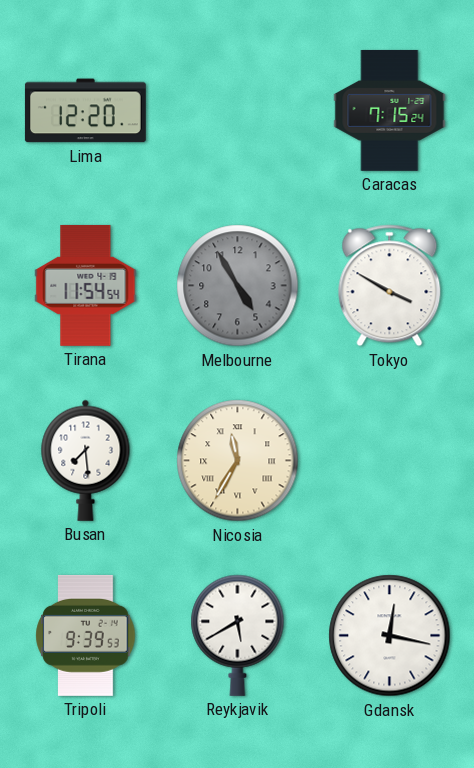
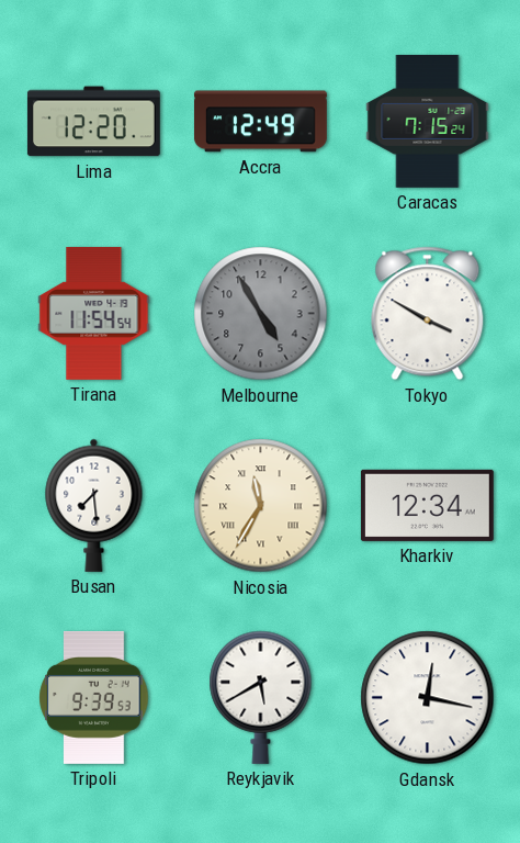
Accra: none -> 12:49
Kharkiv: none -> 12:34
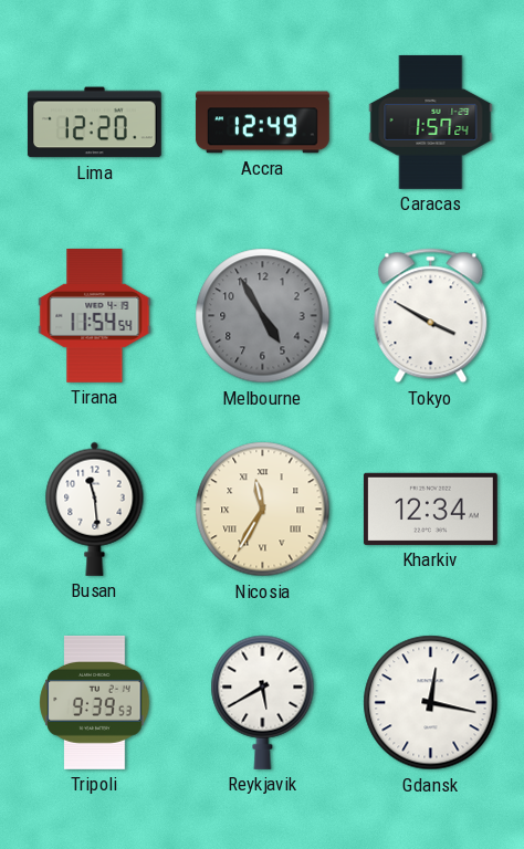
Caracas: 7:15 -> 1:57
Busan: 7:29 -> 11:29
